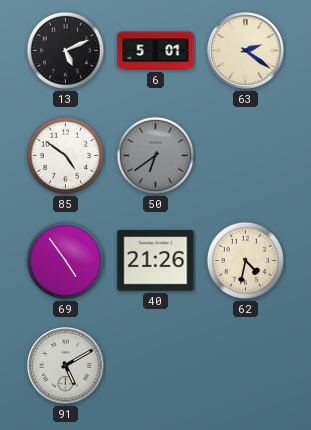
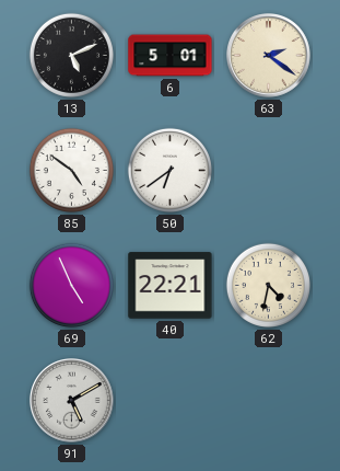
50 dial: grey -> white
69: 4:54 -> 4:56
40: 21:26 -> 22:21
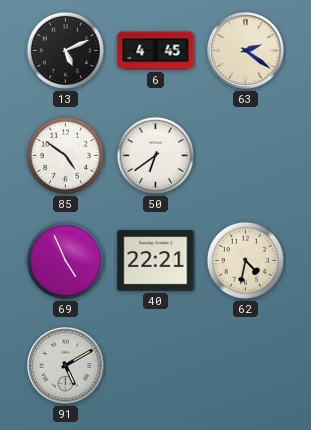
6: 5:01 -> 4:45
